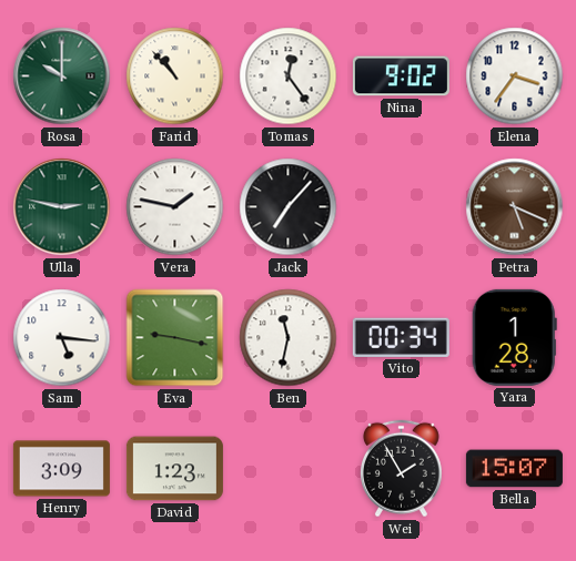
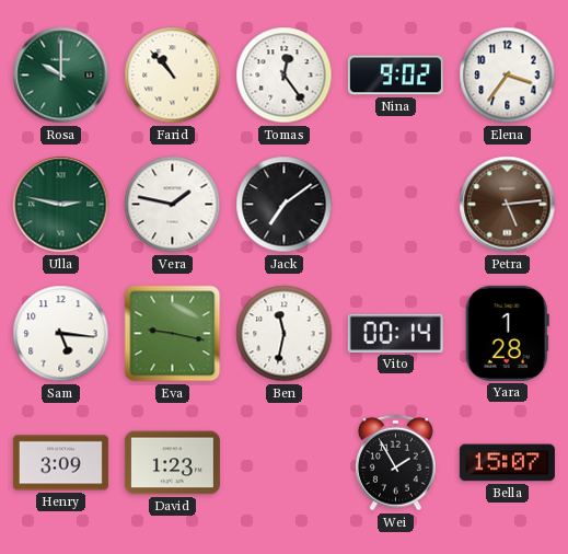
Jack: 7:07 -> 7:09
Petra: 5:19 -> 5:14
Vito: 00:34 -> 00:14
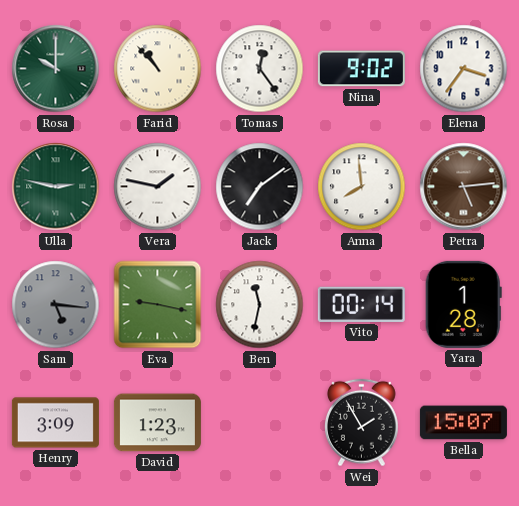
Anna: none -> 7:59
Sam dial: white -> grey
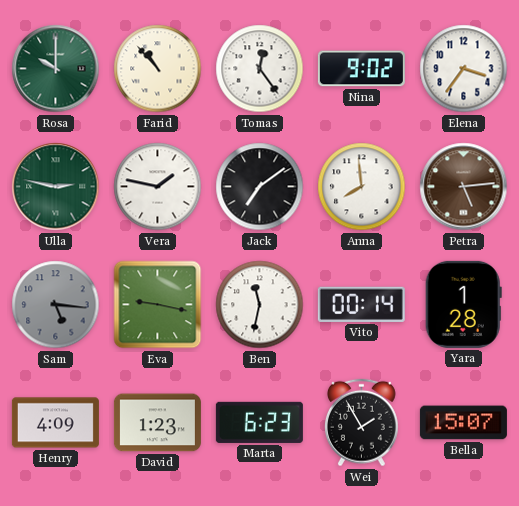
Henry: 3:09 -> 4:09
Marta: none -> 6:23
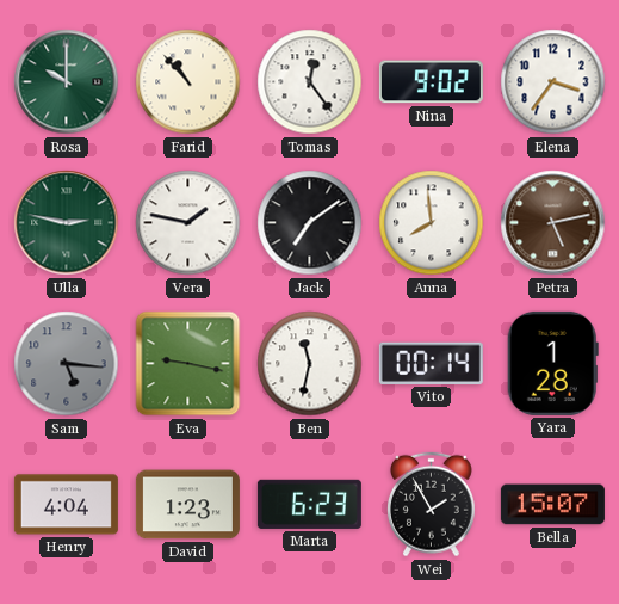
Petra: 5:14 -> 5:13
Henry: 4:09 -> 4:04
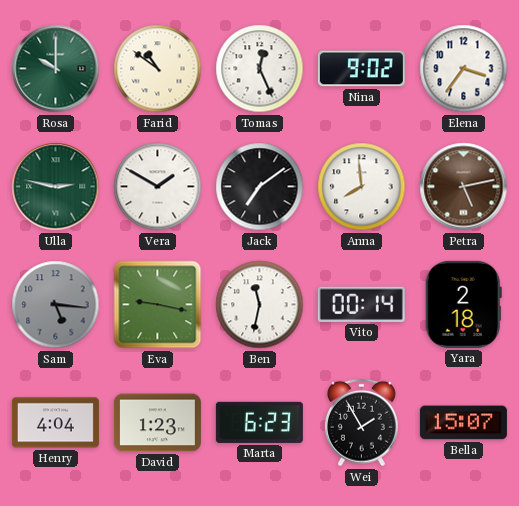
Farid: 10:53 -> 10:51
Tomas: 12:24 -> 12:26
Vera: 1:47 -> 1:50
Yara: 1:28 -> 2:18
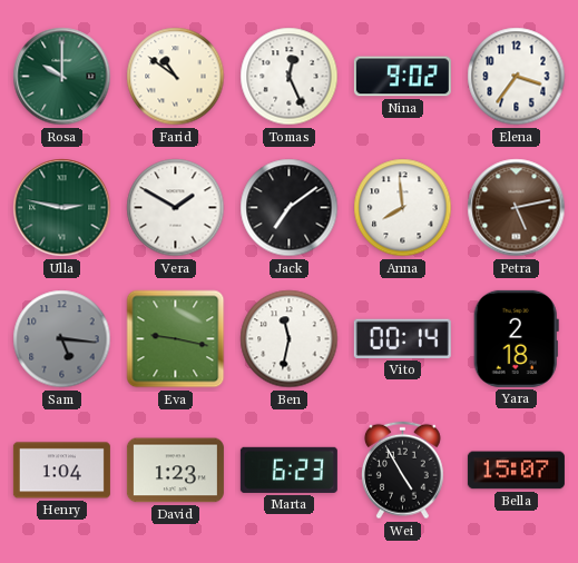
Henry: 4:04 -> 1:04
Wei: 1:55 -> 4:55
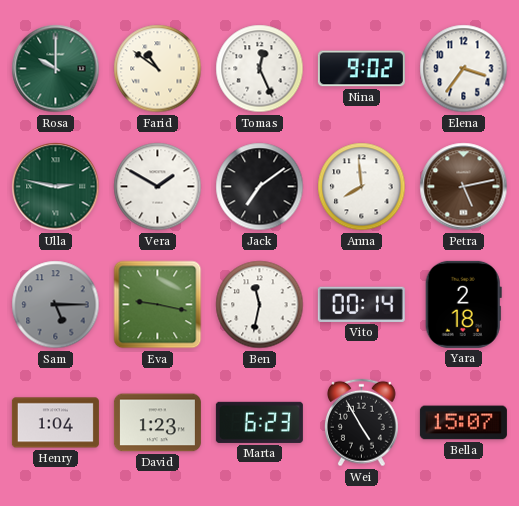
Sam: 5:16 -> 5:15
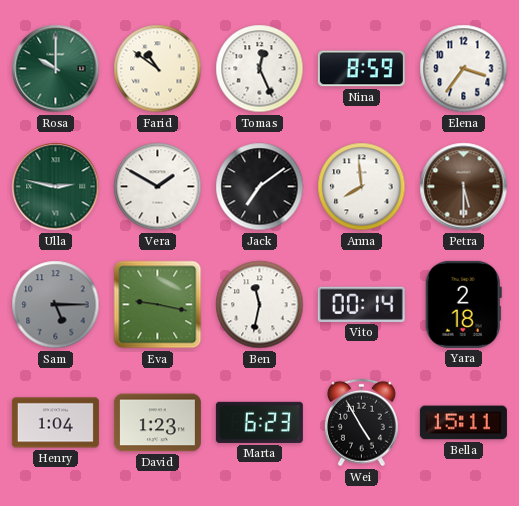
Nina: 9:02 -> 8:59
Petra: 5:13 -> 5:30
Bella: 15:07 -> 15:11
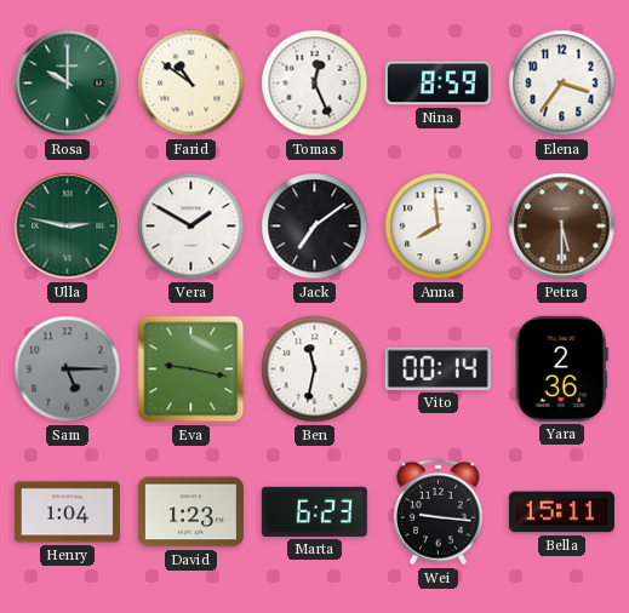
Yara: 2:18 -> 2:36
Wei: 4:55 -> 9:16
